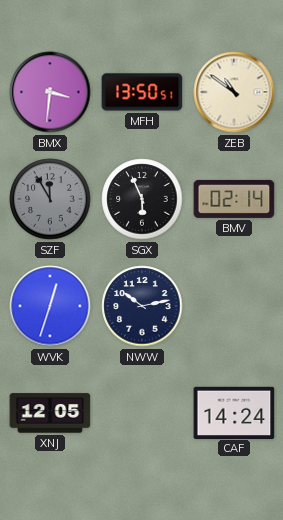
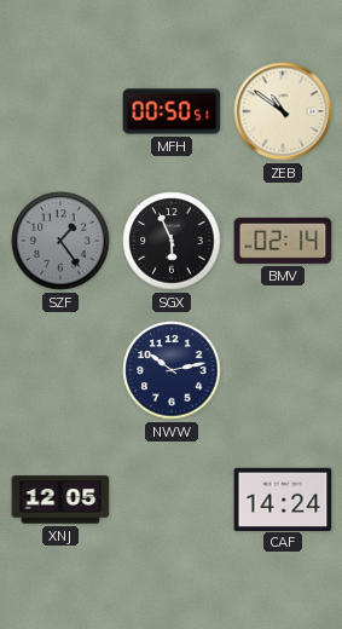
BMX: 3:31 -> none
MFH: 13:50 -> 00:50
SZF: 11:55 -> 1:24
WVK: 12:33 -> none
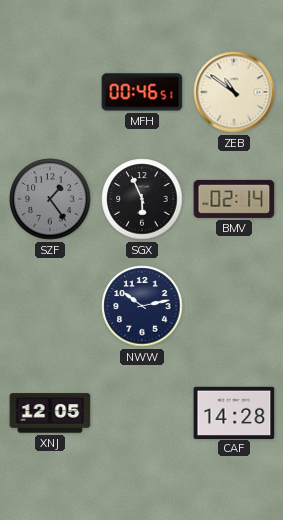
MFH: 00:50 -> 00:46
CAF: 14:24 -> 14:28
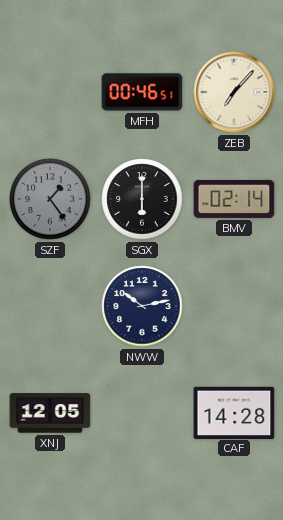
ZEB: 10:51 -> 7:07
SGX: 5:56 -> 6:00
